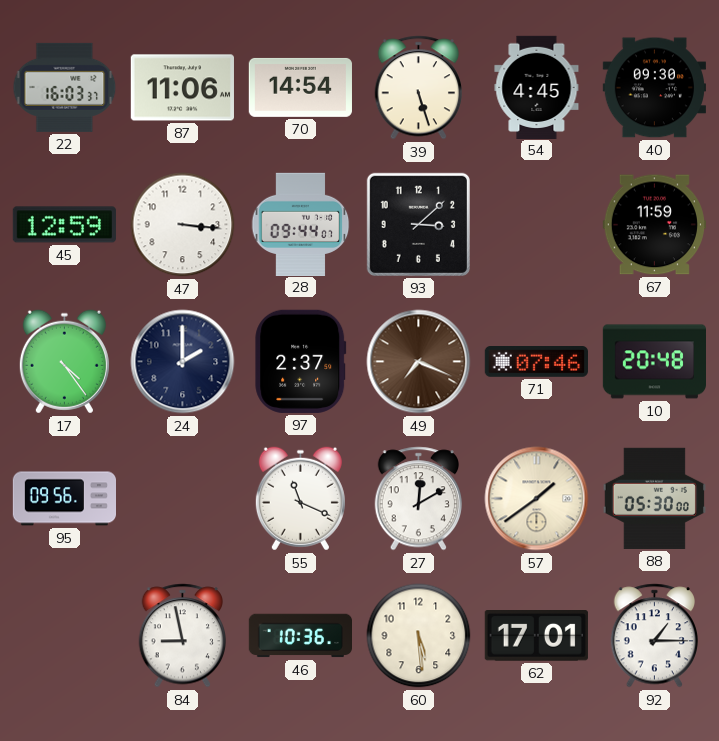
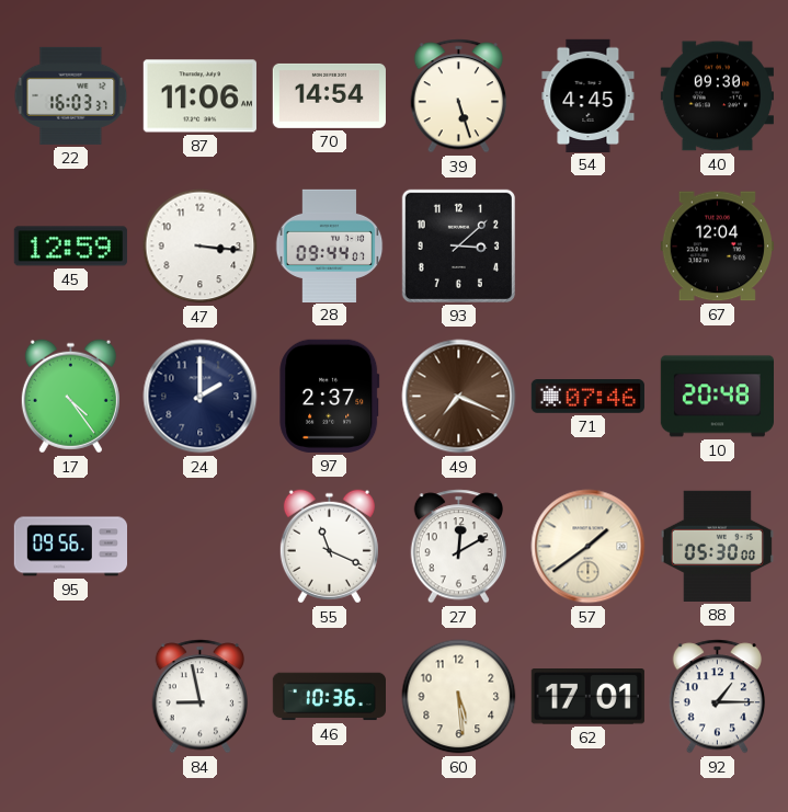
67: 11:59 -> 12:04
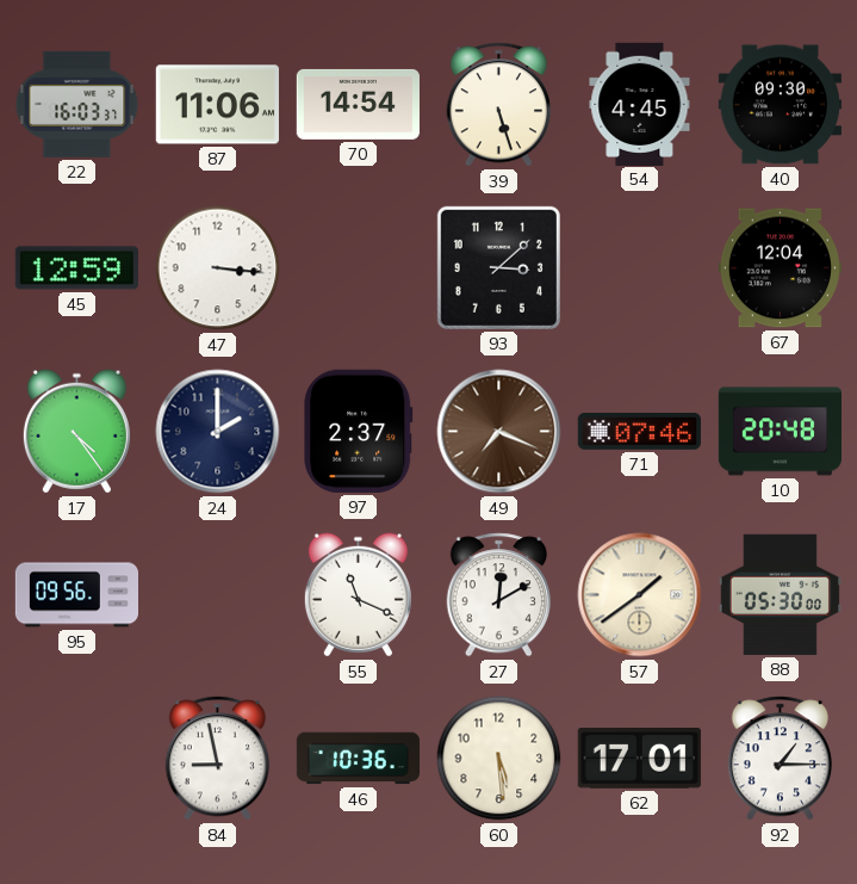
28: 09:44 -> none
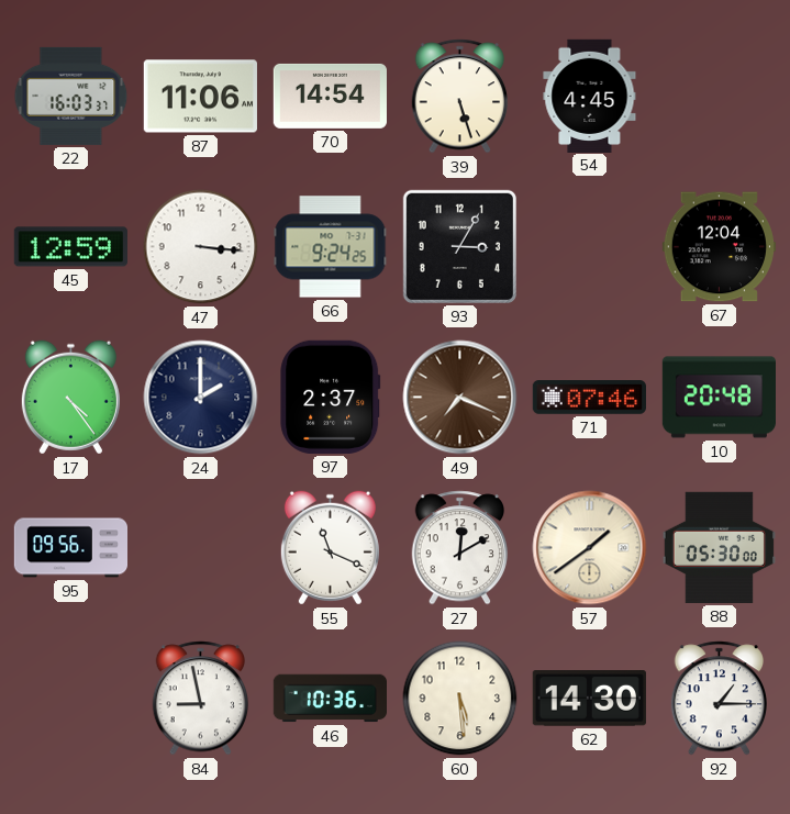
40: 09:30 -> none
66: none -> 9:24
93: 3:08 -> 3:05
62: 17:01 -> 14:30
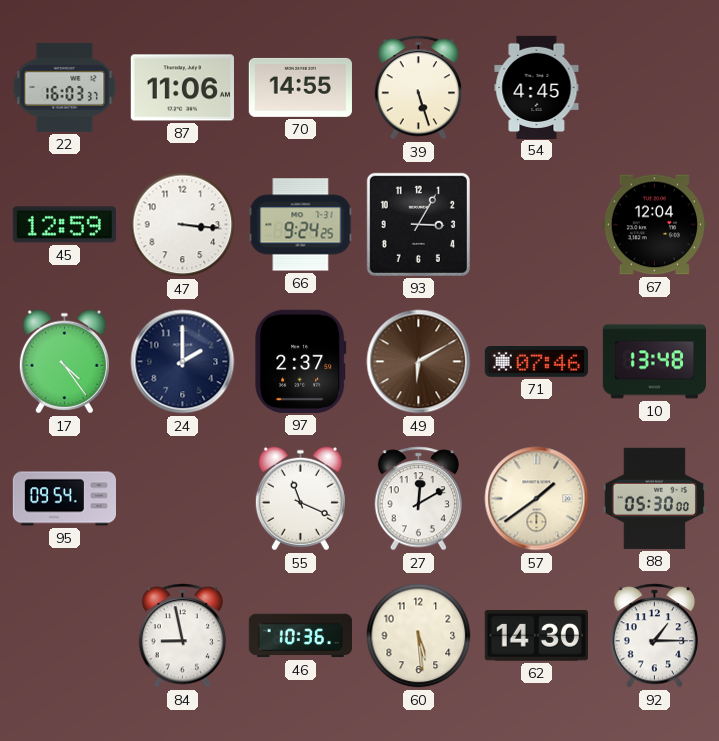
70: 14:54 -> 14:55
49: 7:19 -> 6:10
10: 20:48 -> 13:48
95: 09:56 -> 09:54
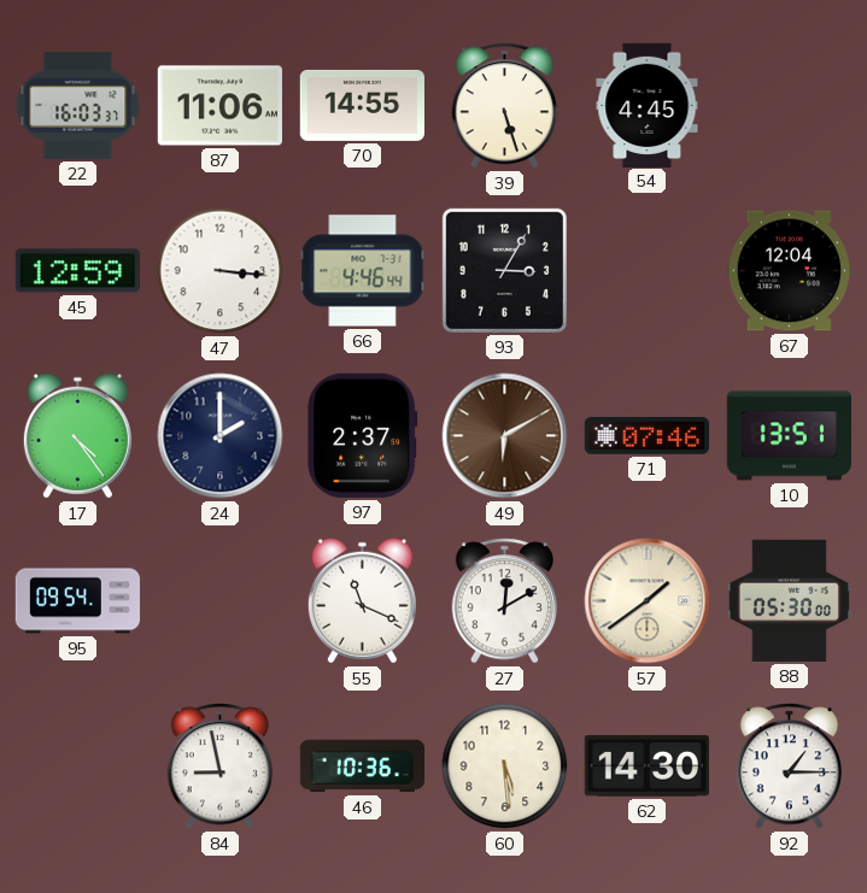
66: 9:24 -> 4:46
10: 13:48 -> 13:51
